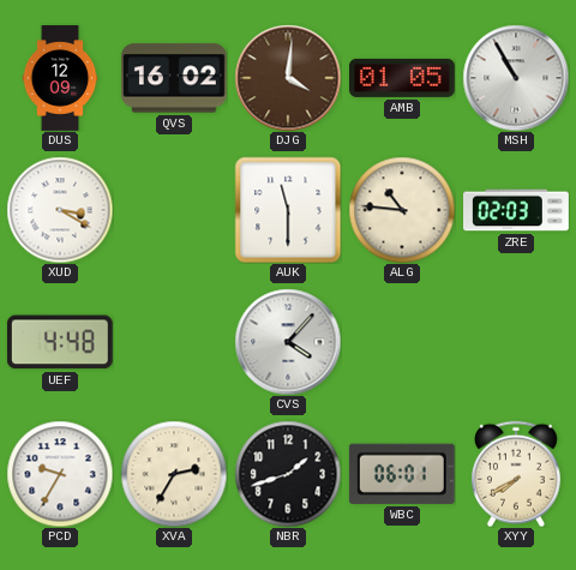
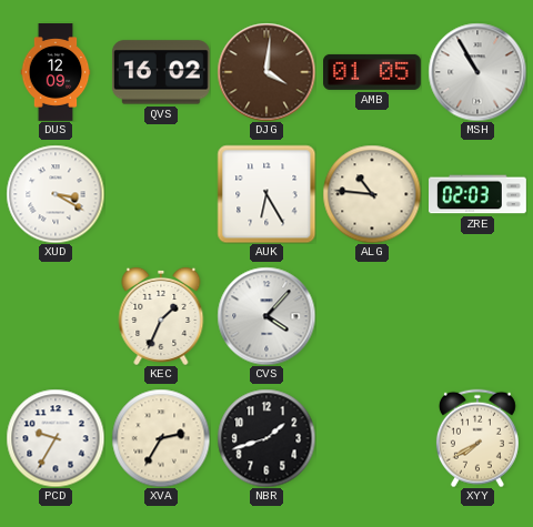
AUK: 11:30 -> 6:25
UEF: 4:48 -> none
KEC: none -> 1:34
WBC: 06:01 -> none
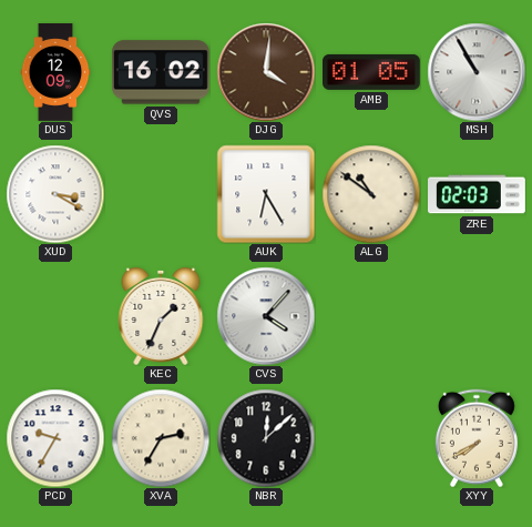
ALG: 10:46 -> 10:51
NBR: 1:42 -> 12:08
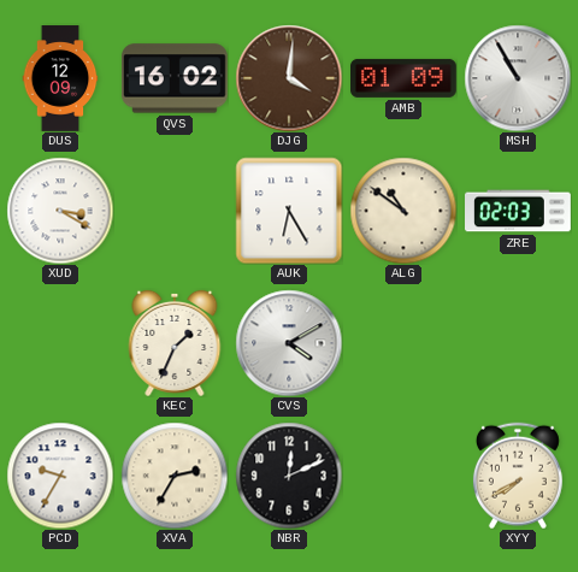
AMB: 01:05 -> 01:09
CVS: 4:07 -> 4:10
NBR: 12:08 -> 12:11
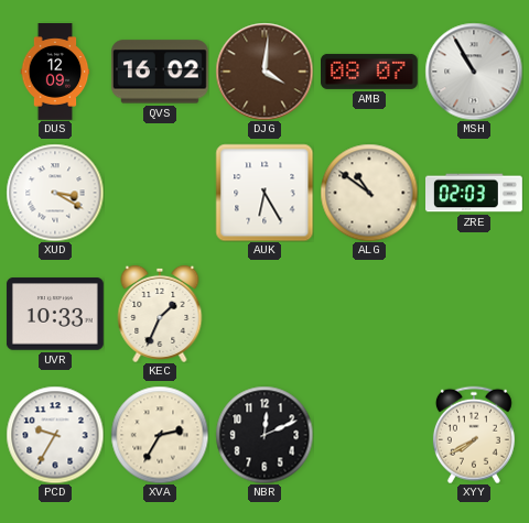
AMB: 01:09 -> 08:07
UVR: none -> 10:33
CVS: 4:10 -> none
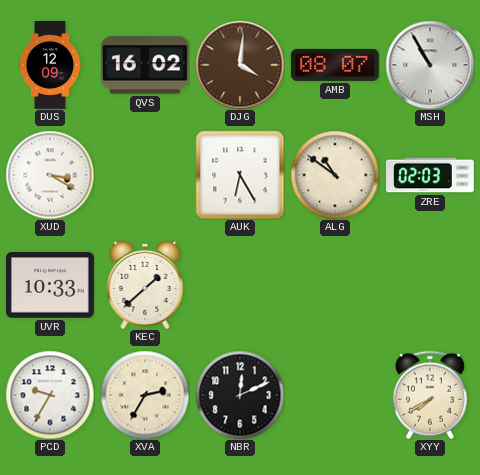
KEC: 1:34 -> 1:38
